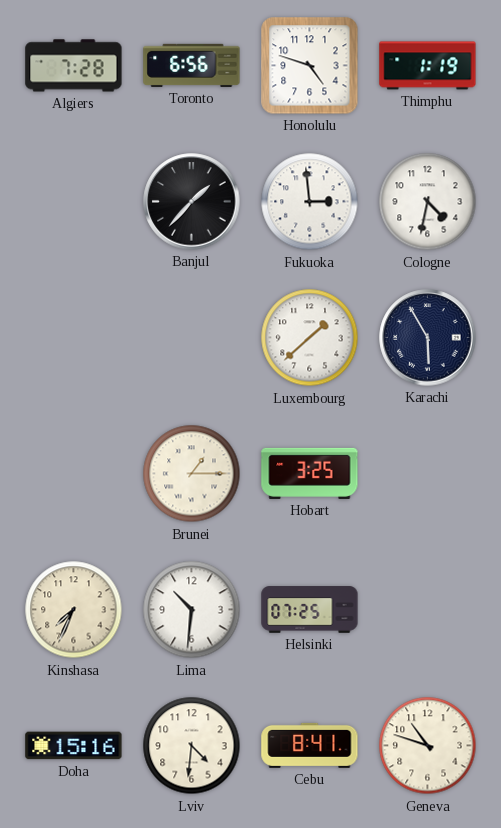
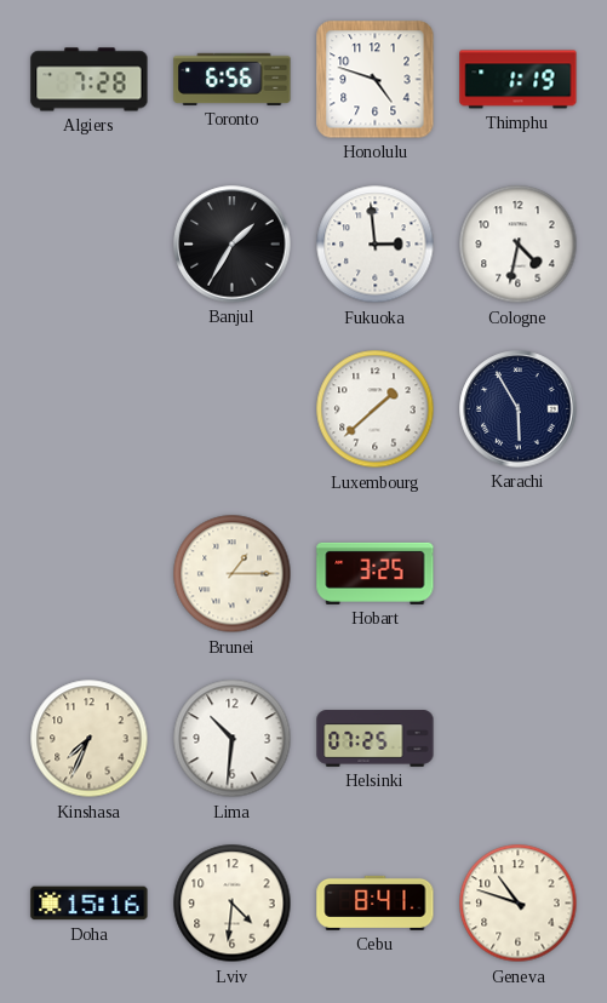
Banjul: 1:37 -> 1:35
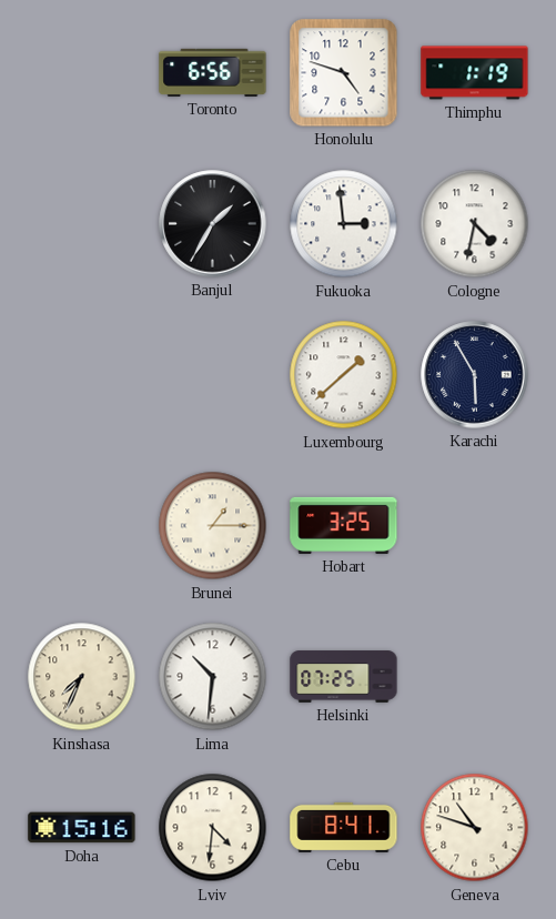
Algiers: 7:28 -> none
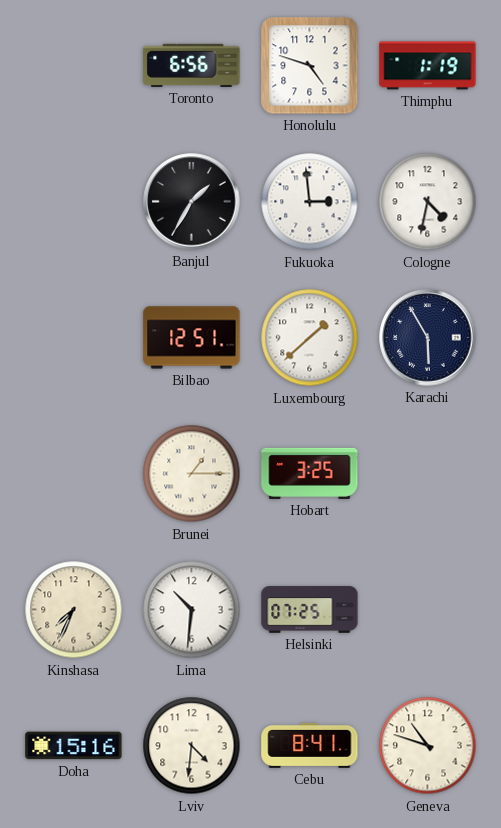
Bilbao: none -> 12:51
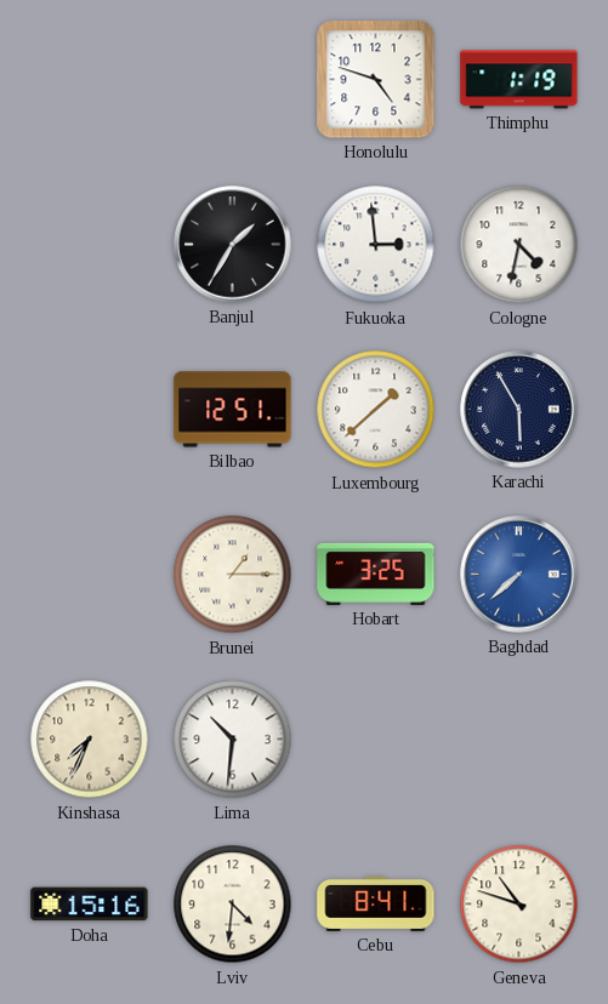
Toronto: 6:56 -> none
Baghdad: none -> 7:38
Helsinki: 07:25 -> none
